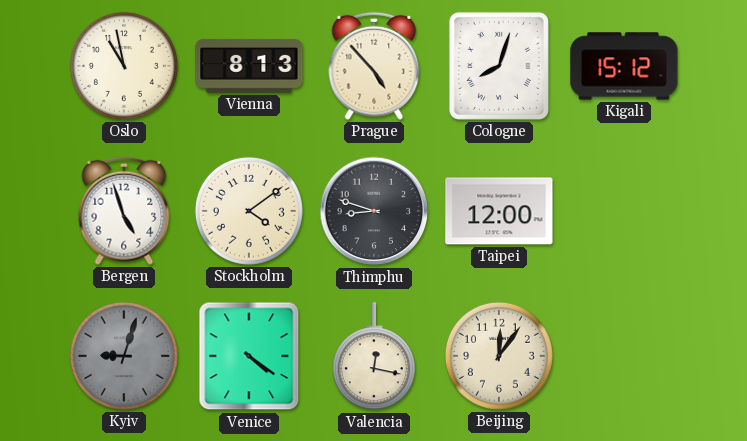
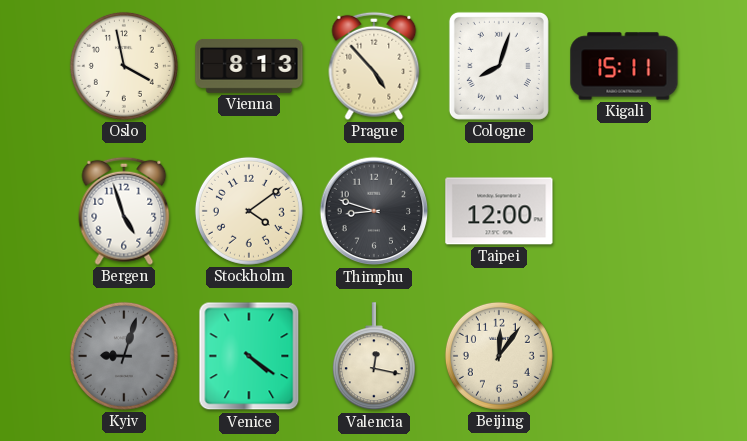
Oslo: 10:58 -> 3:58
Kigali: 15:12 -> 15:11
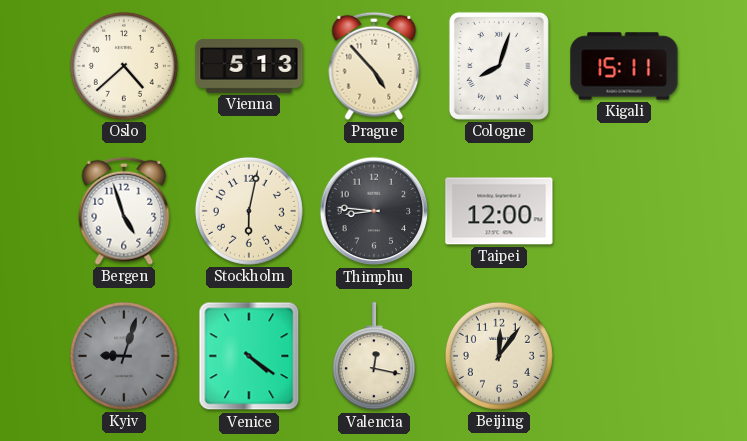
Oslo: 3:58 -> 4:38
Vienna: 8:13 -> 5:13
Stockholm: 4:09 -> 6:02
Thimphu: 8:48 -> 8:46
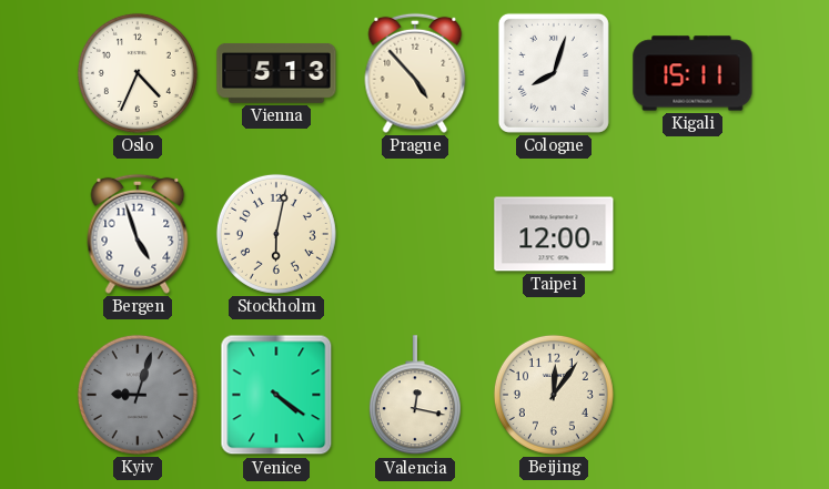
Oslo: 4:38 -> 4:34
Thimphu: 8:46 -> none
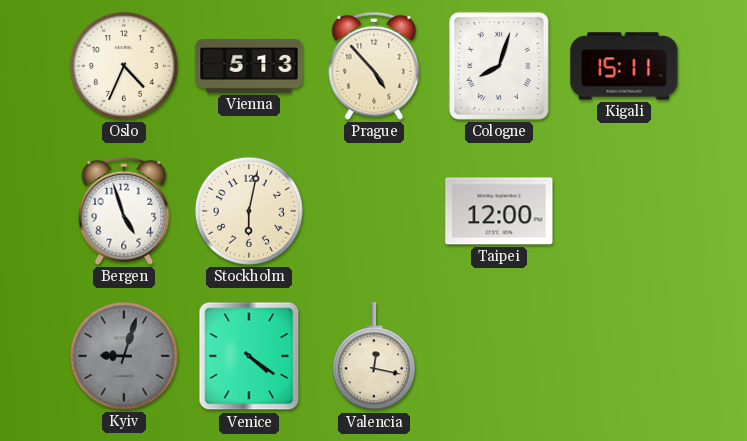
Beijing: 12:06 -> none
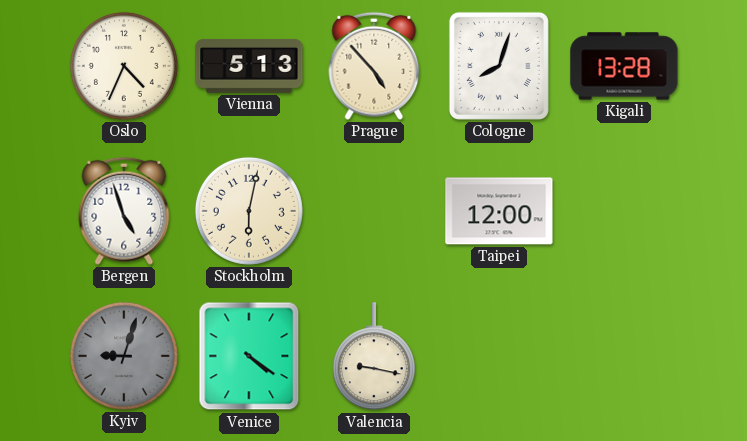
Kigali: 15:11 -> 13:28
Valencia: 12:17 -> 9:17
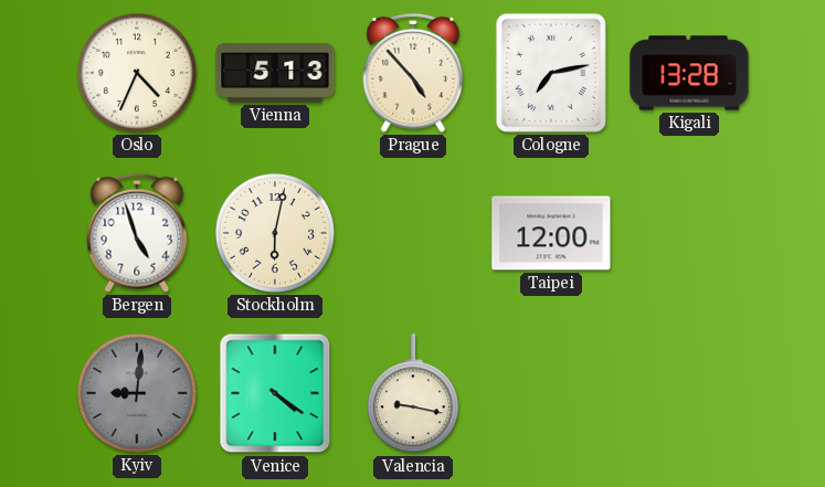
Cologne: 8:03 -> 7:13
Kyiv: 9:03 -> 9:01
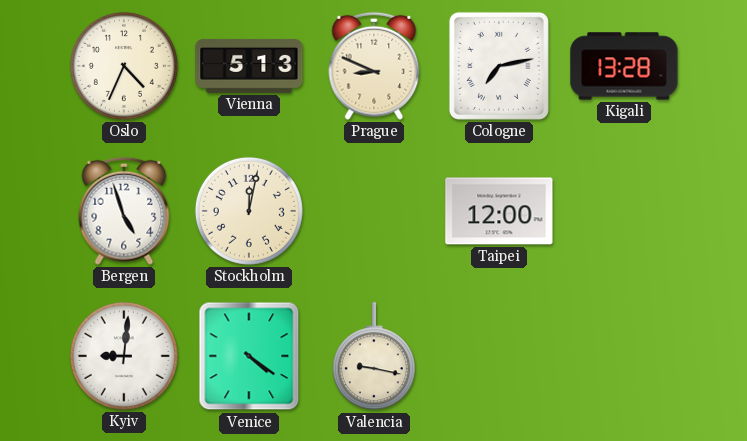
Prague: 4:53 -> 8:49
Stockholm: 6:02 -> 12:02
Kyiv dial: grey -> white
